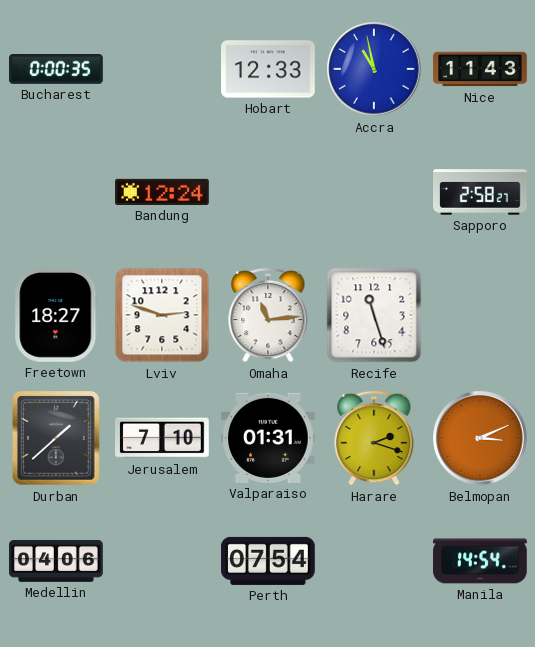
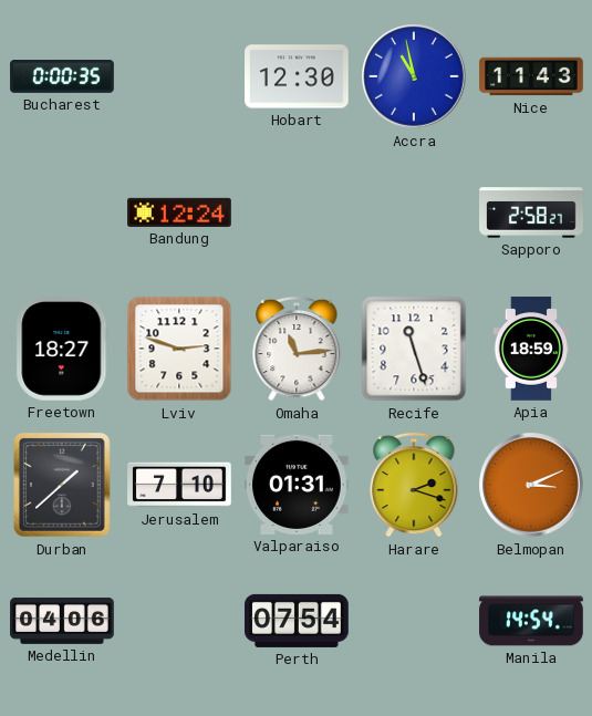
Hobart: 12:33 -> 12:30
Apia: none -> 18:59
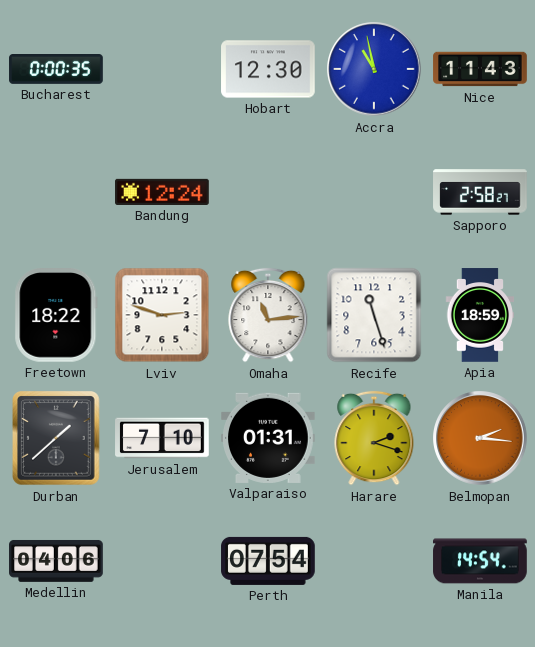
Freetown: 18:27 -> 18:22
Belmopan: 3:11 -> 2:16
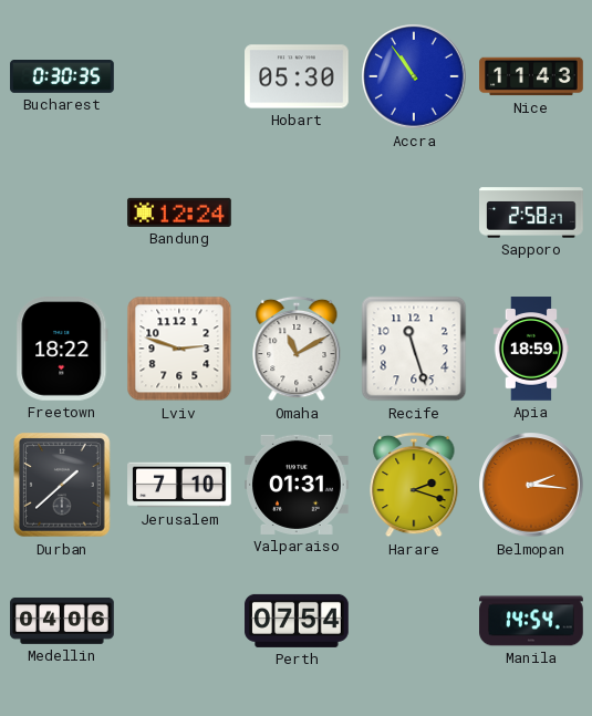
Bucharest: 0:00 -> 0:30
Hobart: 12:30 -> 05:30
Accra: 10:58 -> 10:54
Omaha: 11:14 -> 11:10
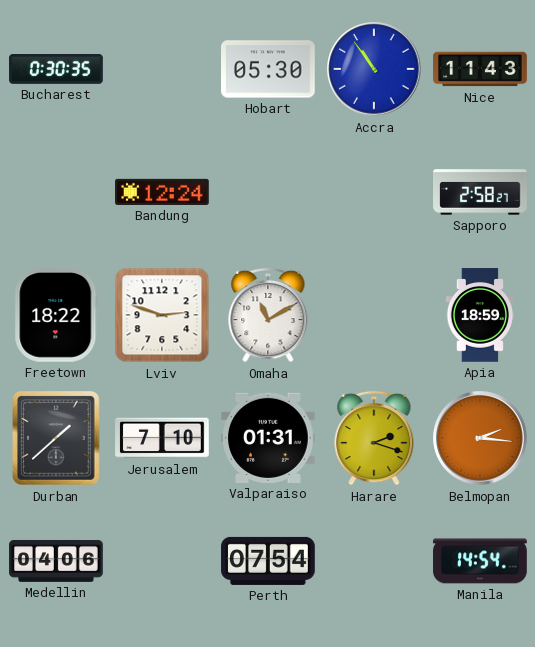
Recife: 11:27 -> none
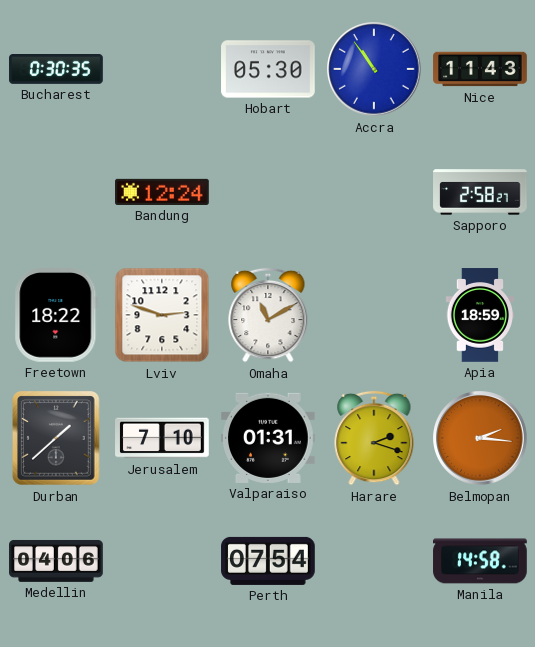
Manila: 14:54 -> 14:58
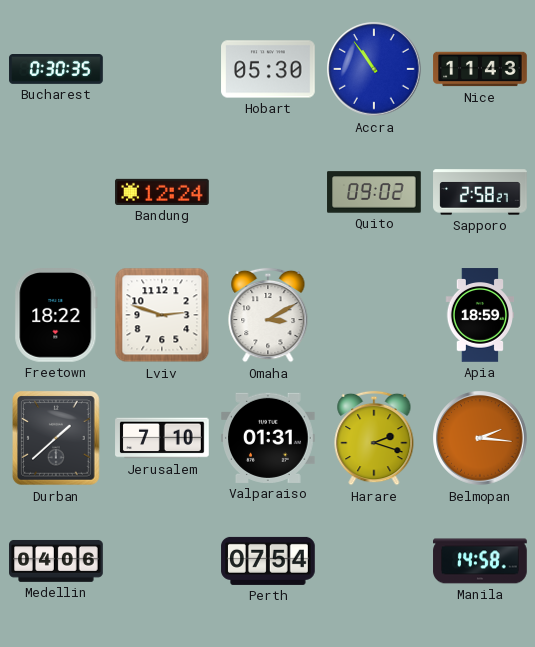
Quito: none -> 09:02
Omaha: 11:10 -> 3:10
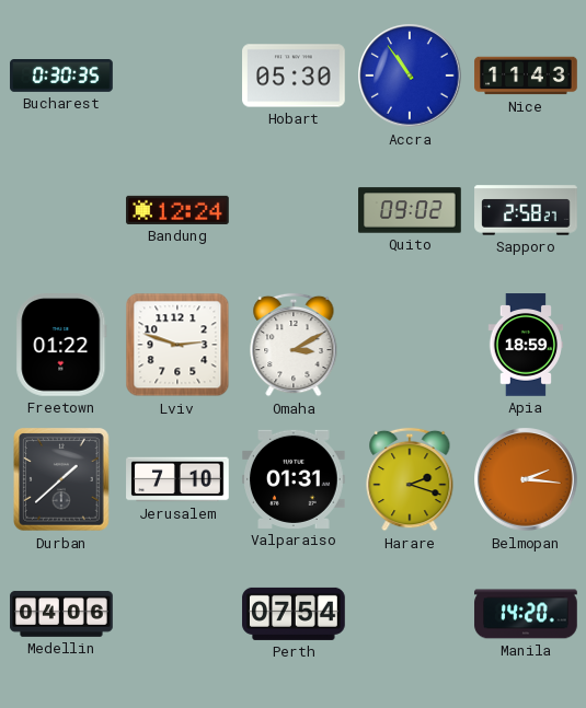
Freetown: 18:22 -> 01:22
Manila: 14:58 -> 14:20
